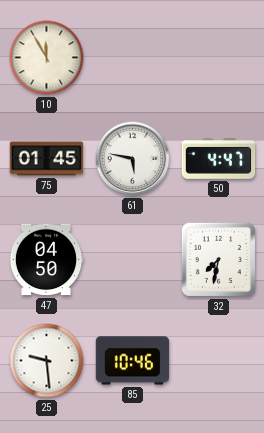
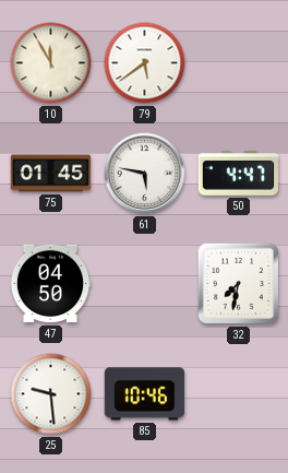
79: none -> 5:39
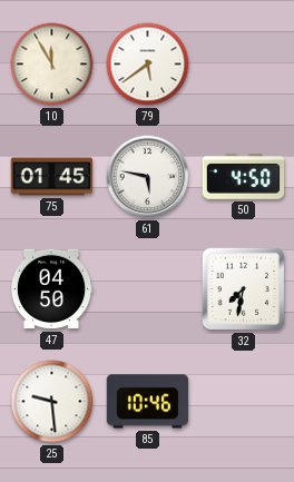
50: 4:47 -> 4:50
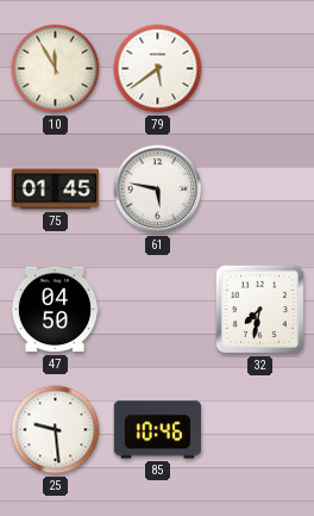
50: 4:50 -> none
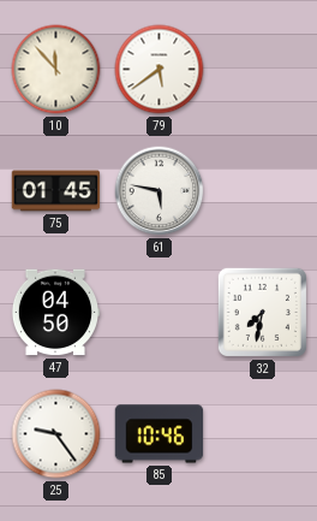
10: 11:55 -> 11:53
25: 9:29 -> 9:24
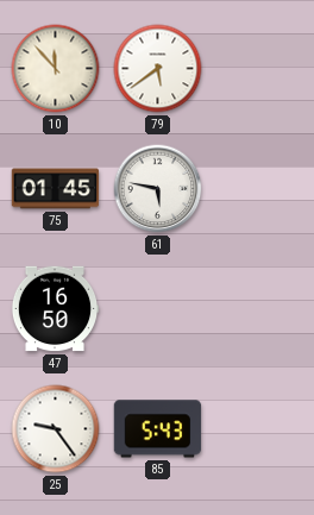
47: 04:50 -> 16:50
32: 7:32 -> none
85: 10:46 -> 5:43
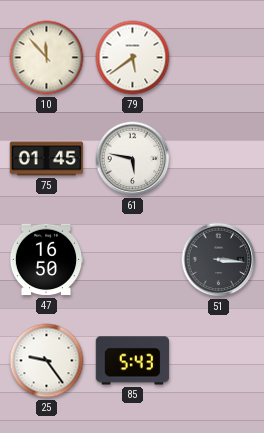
51: none -> 3:16
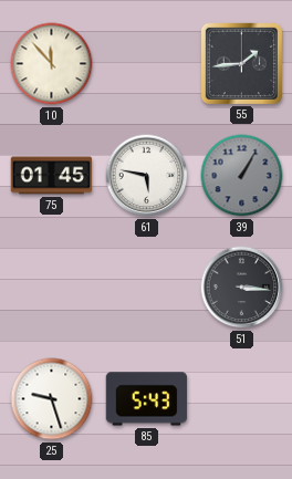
79: 5:39 -> none
55: none -> 1:44
39: none -> 1:05
47: 16:50 -> none
25: 9:24 -> 9:27
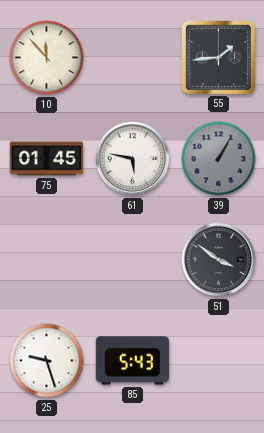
51: 3:16 -> 3:51
